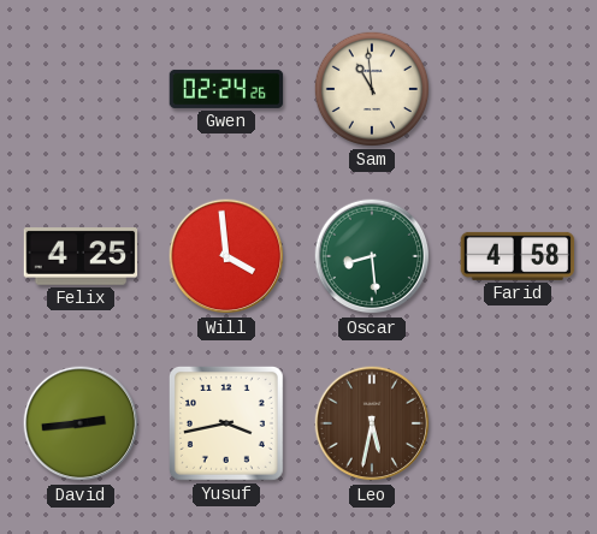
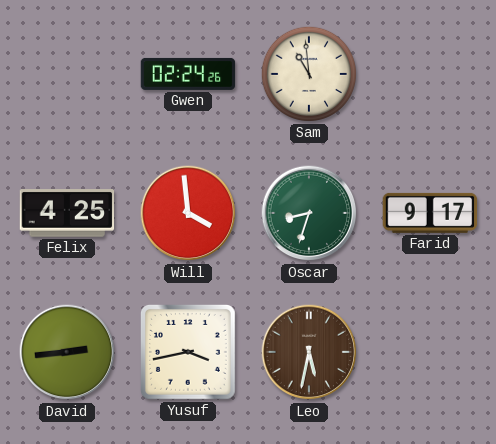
Oscar: 8:29 -> 8:33
Farid: 4:58 -> 9:17
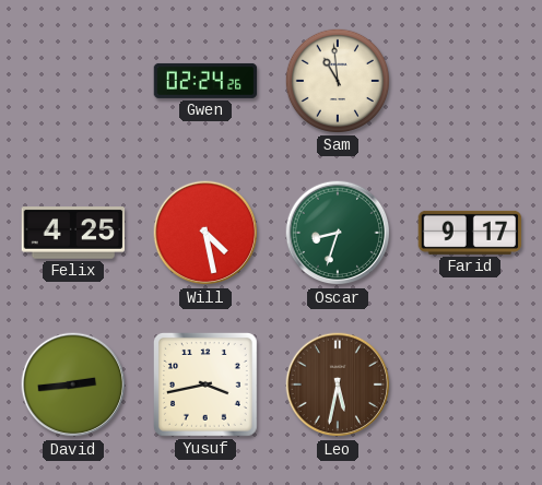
Will: 3:59 -> 4:28
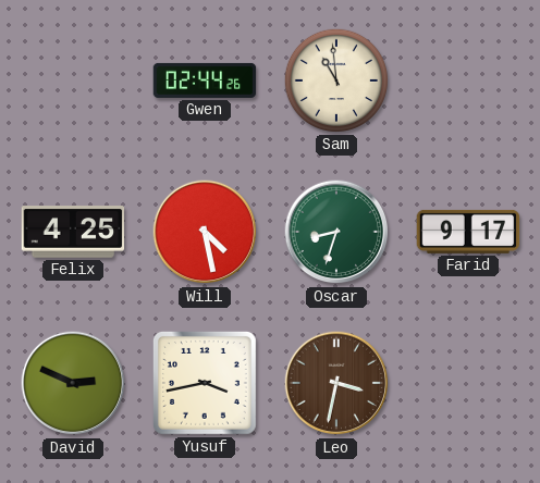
Gwen: 02:24 -> 02:44
David: 2:44 -> 2:49
Leo: 5:32 -> 3:32
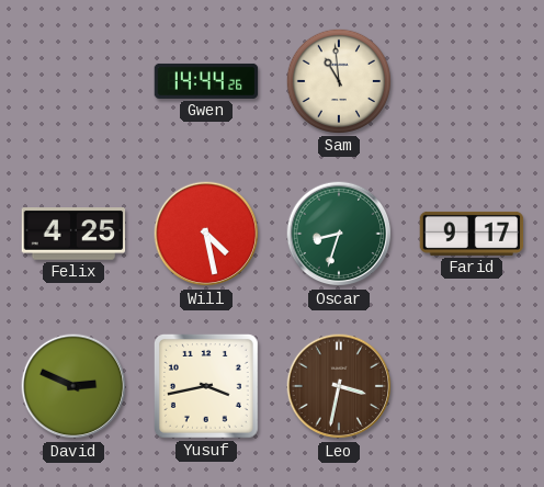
Gwen: 02:44 -> 14:44
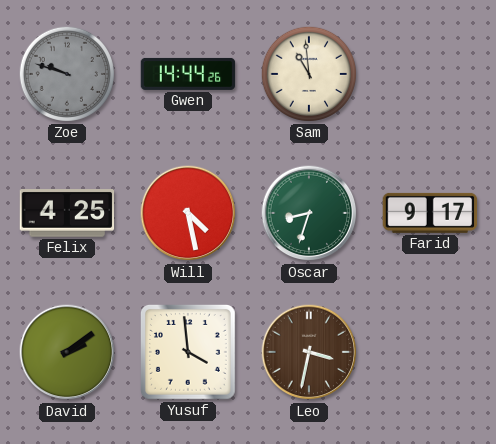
Zoe: none -> 9:48
David: 2:49 -> 2:09
Yusuf: 3:43 -> 3:59
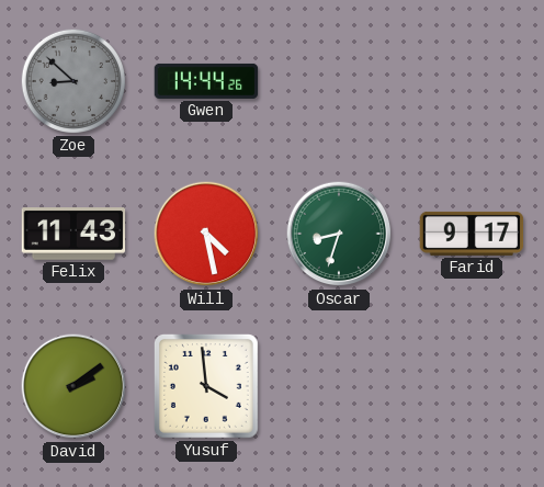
Zoe: 9:48 -> 8:52
Sam: 10:59 -> none
Felix: 4:25 -> 11:43
Leo: 3:32 -> none
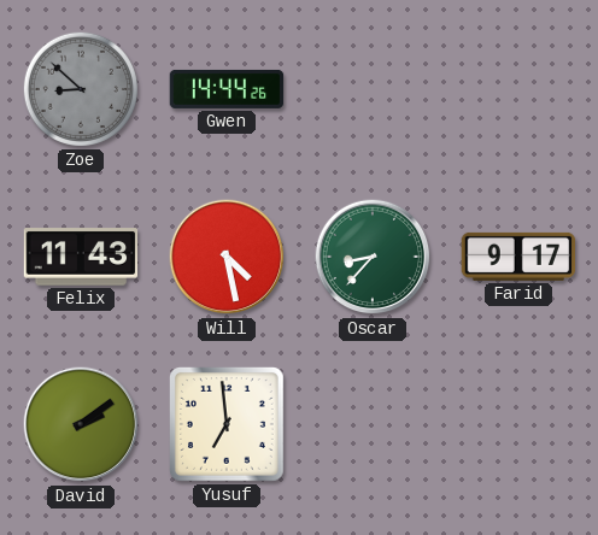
Oscar: 8:33 -> 8:37
Yusuf: 3:59 -> 6:59
